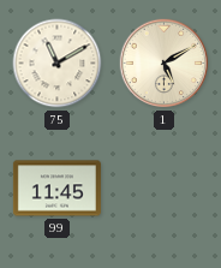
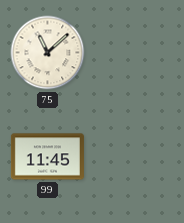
75: 11:10 -> 11:08
1: 5:10 -> none
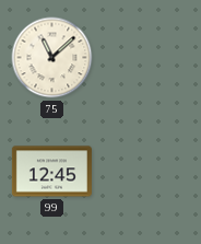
99: 11:45 -> 12:45
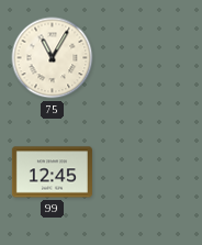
75: 11:08 -> 11:05
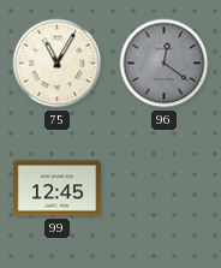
96: none -> 12:21
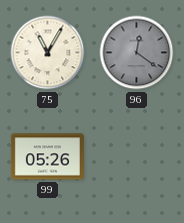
99: 12:45 -> 05:26
